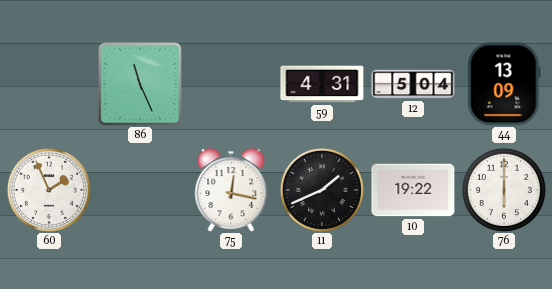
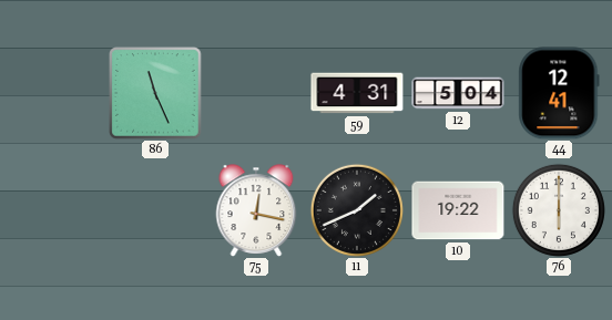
44: 13:09 -> 12:41
60: 1:56 -> none
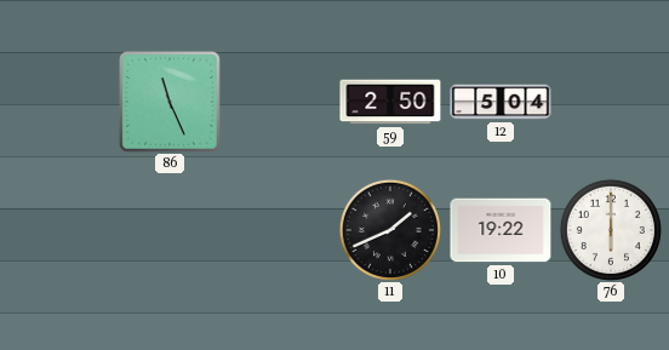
59: 4:31 -> 2:50
44: 12:41 -> none
75: 12:17 -> none
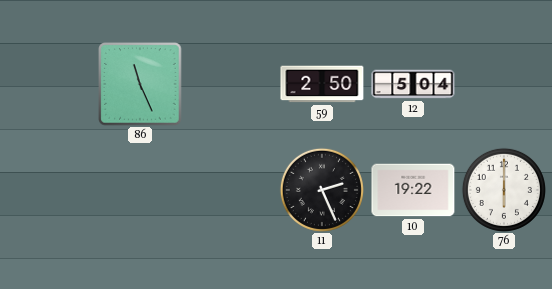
11: 1:41 -> 2:26
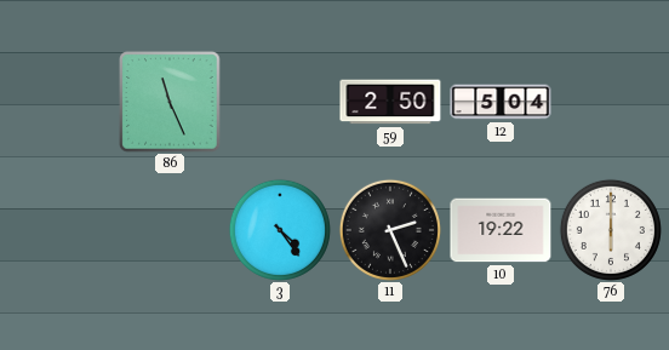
3: none -> 4:24
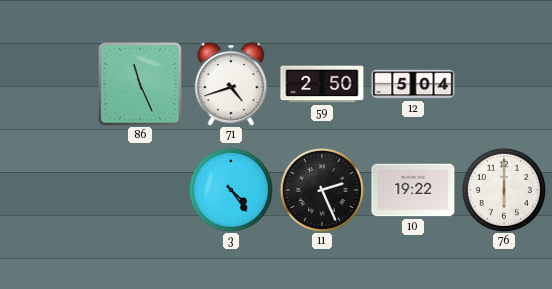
71: none -> 4:42
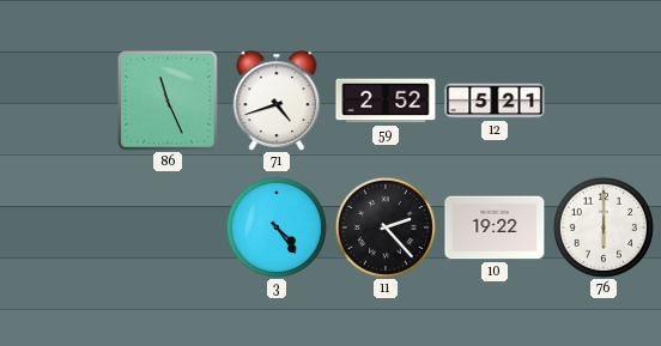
59: 2:50 -> 2:52
12: 5:04 -> 5:21
11: 2:26 -> 2:23
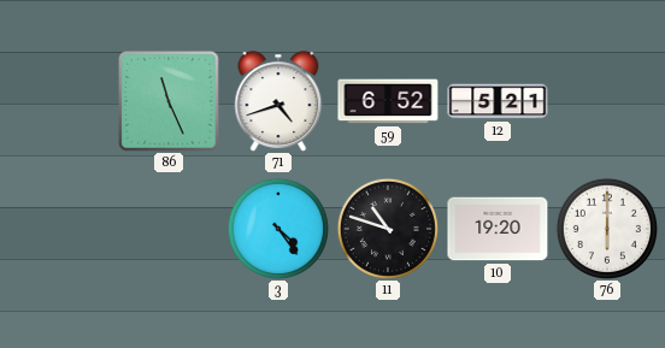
59: 2:52 -> 6:52
11: 2:23 -> 10:48
10: 19:22 -> 19:20
